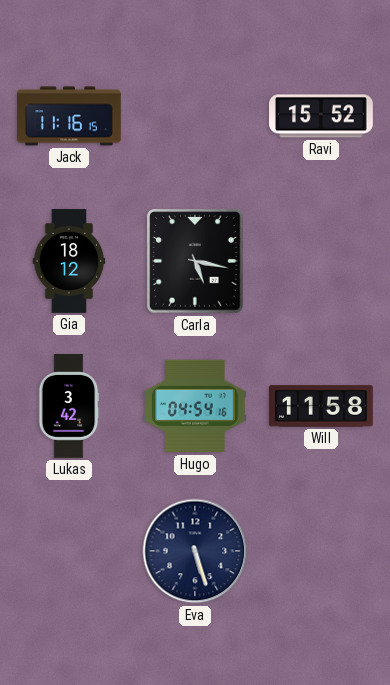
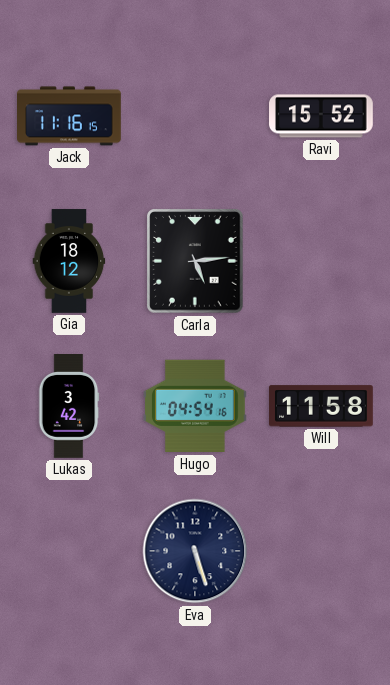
Carla: 5:17 -> 5:14
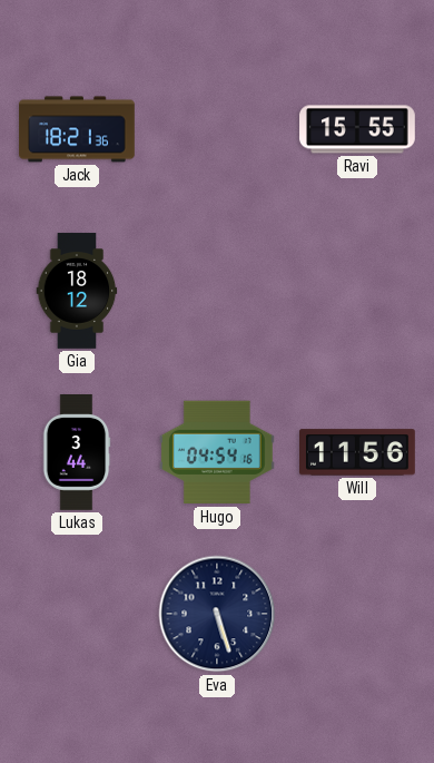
Jack: 11:16 -> 18:21
Ravi: 15:52 -> 15:55
Carla: 5:14 -> none
Lukas: 3:42 -> 3:44
Will: 11:58 -> 11:56
